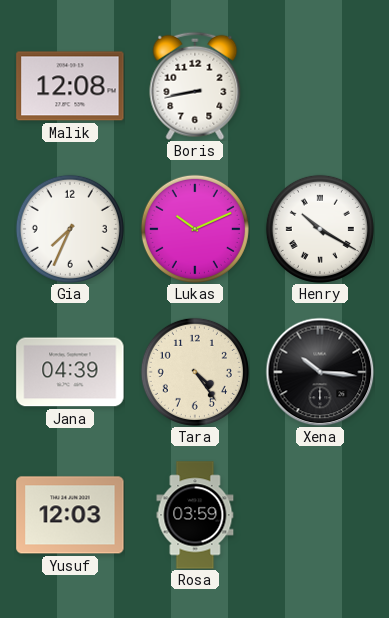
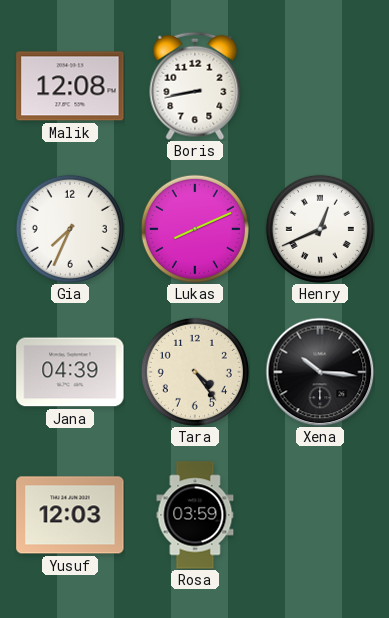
Lukas: 10:11 -> 8:11
Henry: 10:20 -> 12:41
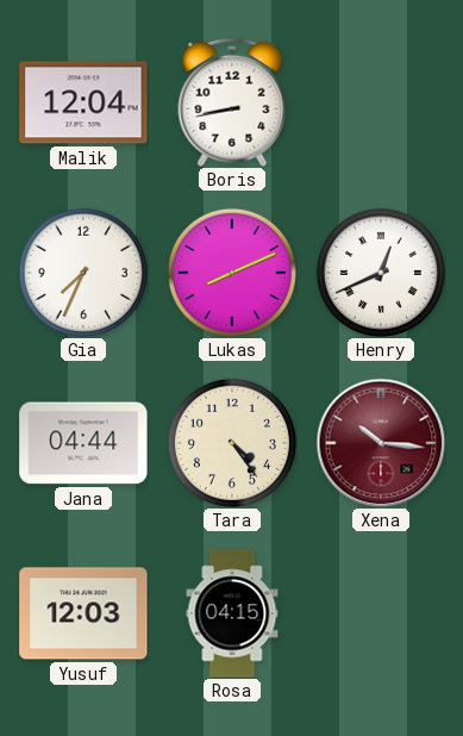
Malik: 12:08 -> 12:04
Jana: 04:39 -> 04:44
Xena dial: black -> burgundy
Rosa: 03:59 -> 04:15
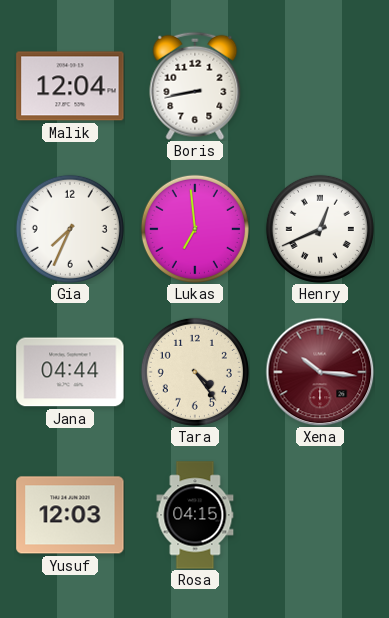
Lukas: 8:11 -> 6:59
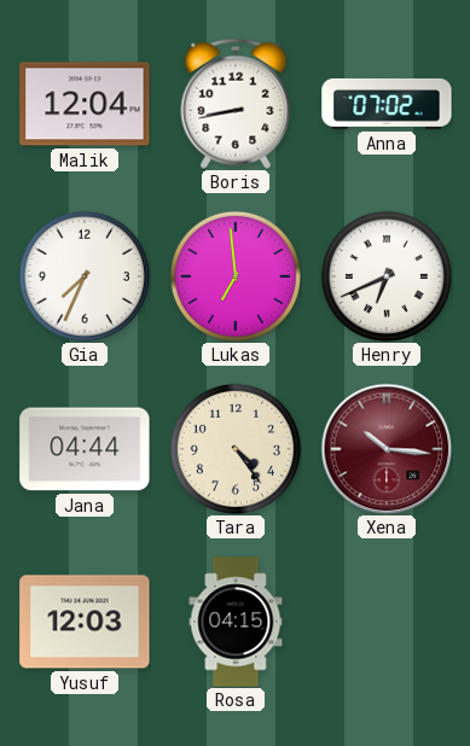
Anna: none -> 07:02
Henry: 12:41 -> 6:41
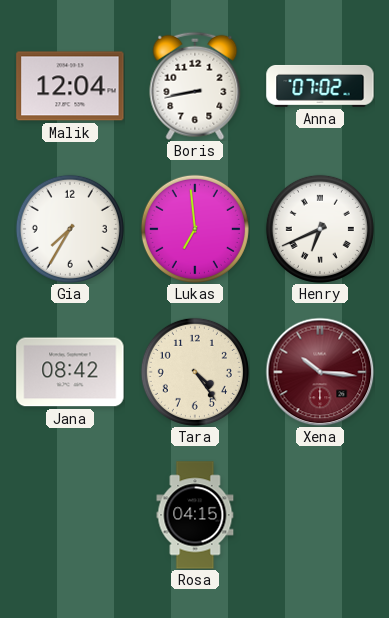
Gia: 7:34 -> 7:35
Jana: 04:44 -> 08:42
Yusuf: 12:03 -> none
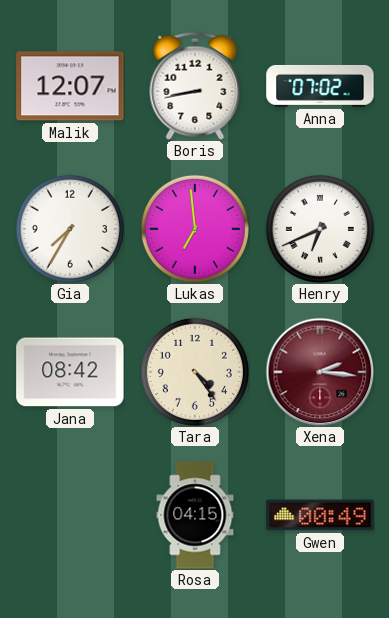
Malik: 12:04 -> 12:07
Xena: 10:16 -> 2:16
Gwen: none -> 00:49
